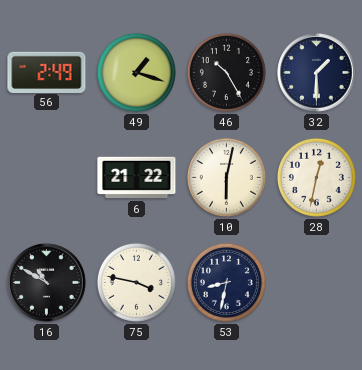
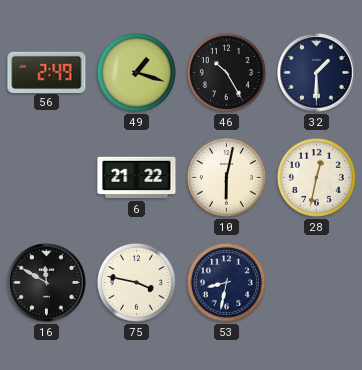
16: 10:50 -> 11:50
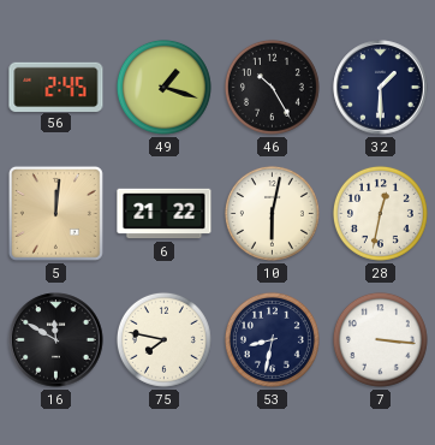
56: 2:49 -> 2:45
5: none -> 12:01
75: 3:47 -> 7:47
7: none -> 3:16
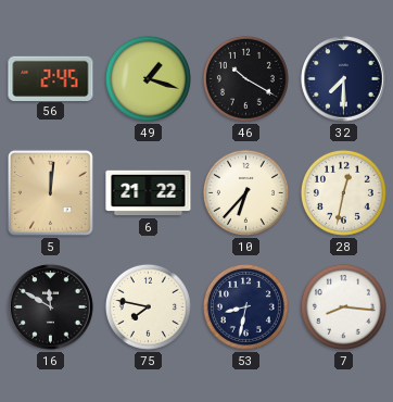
46: 10:25 -> 10:20
32: 1:30 -> 7:30
10: 6:02 -> 6:37
7: 3:16 -> 8:16
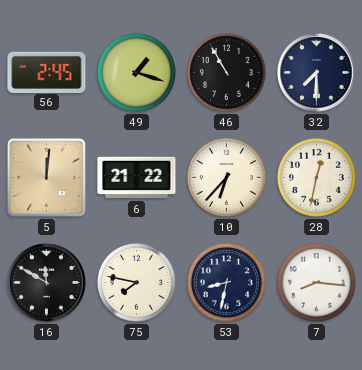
46: 10:20 -> 10:55
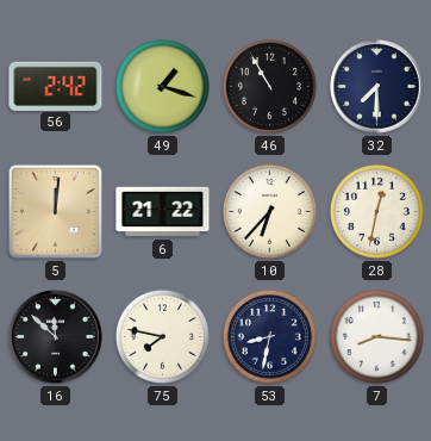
56: 2:45 -> 2:42
16: 11:50 -> 11:52
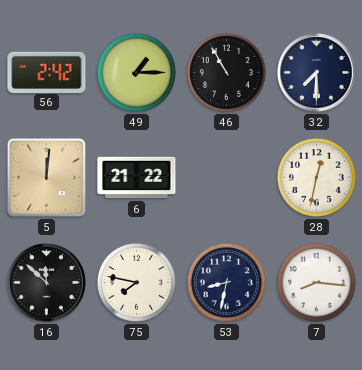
49: 1:18 -> 1:15
10: 6:37 -> none
